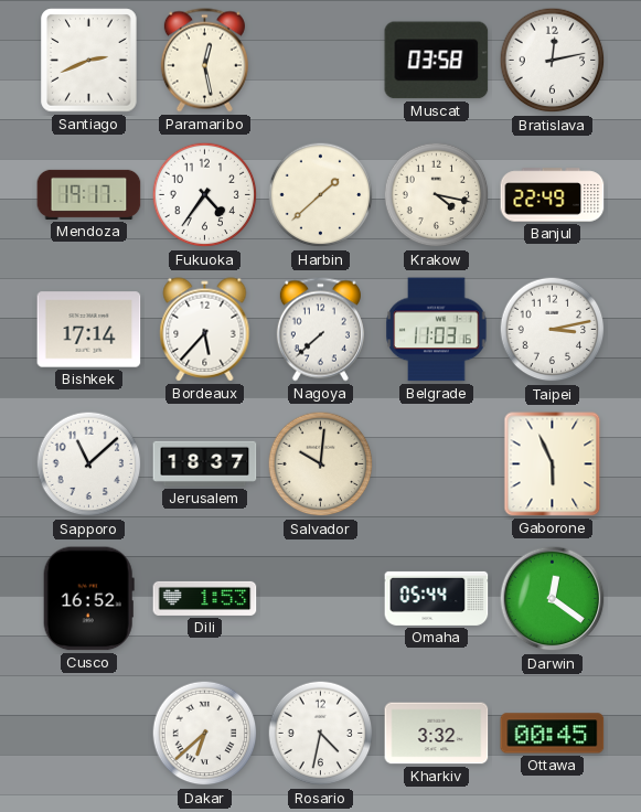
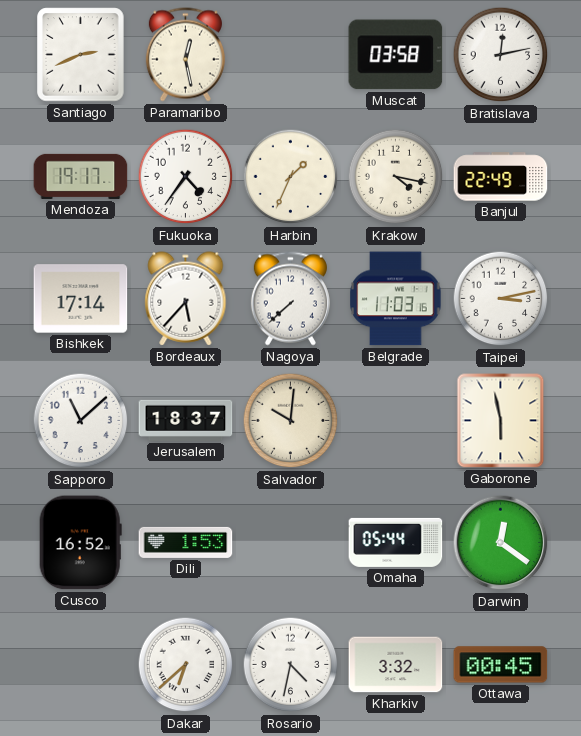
Harbin: 1:38 -> 1:34
Gaborone: 5:56 -> 5:58
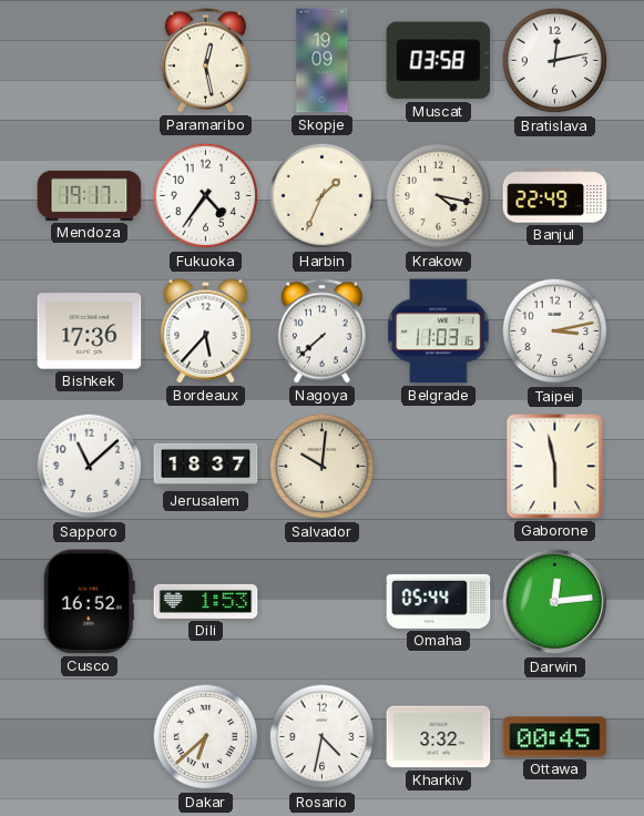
Santiago: 2:41 -> none
Skopje: none -> 19:09
Bishkek: 17:14 -> 17:36
Darwin: 12:21 -> 12:14
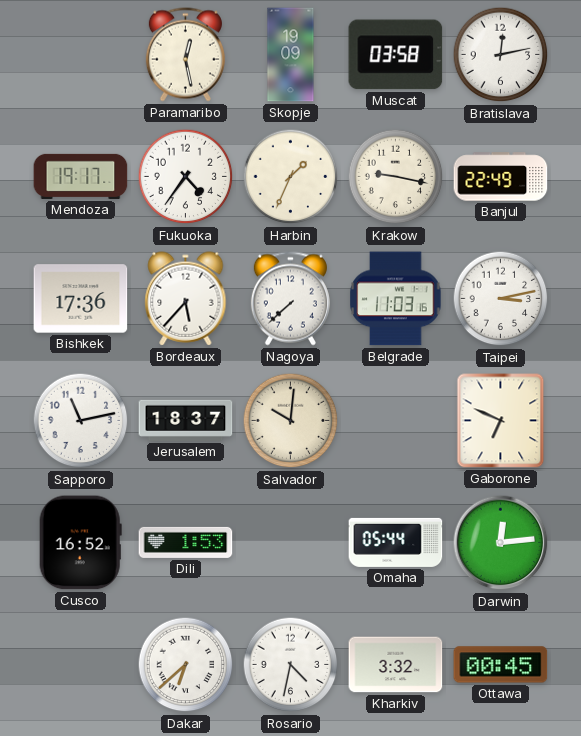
Krakow: 4:17 -> 9:17
Sapporo: 11:08 -> 11:13
Gaborone: 5:58 -> 6:49
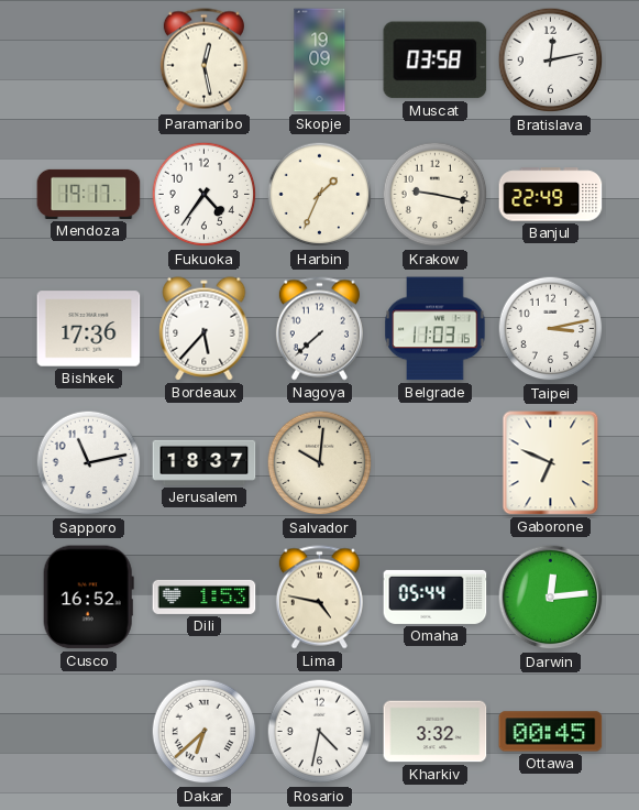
Lima: none -> 4:47
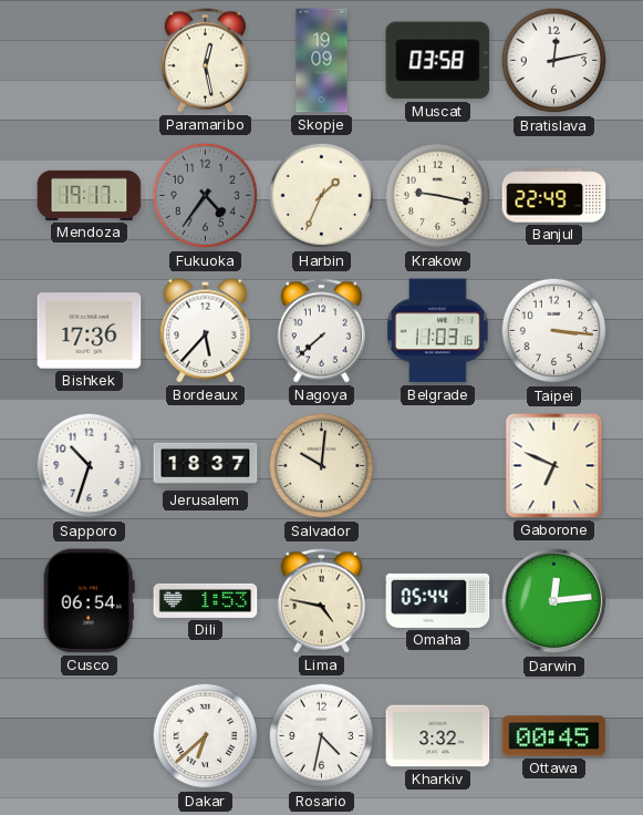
Fukuoka dial: white -> grey
Taipei: 3:13 -> 3:16
Sapporo: 11:13 -> 10:33
Cusco: 16:52 -> 06:54
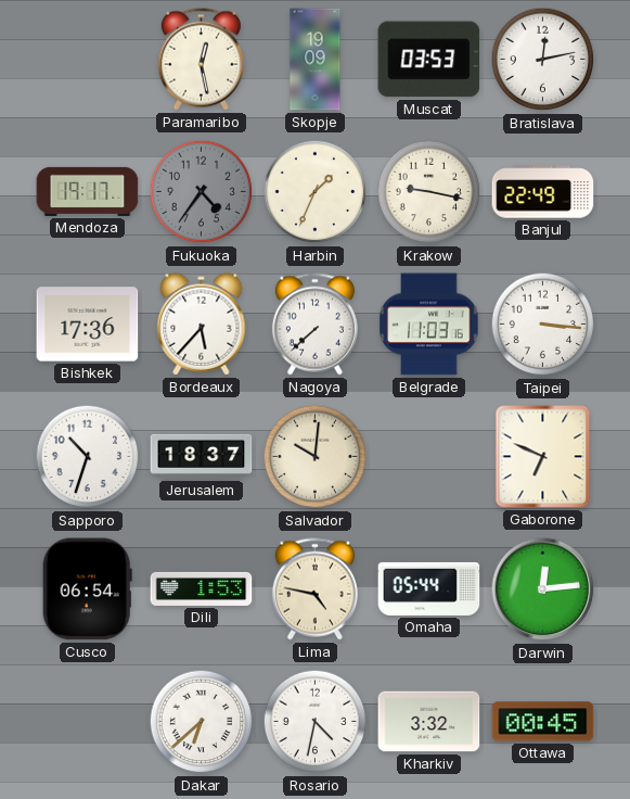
Muscat: 03:58 -> 03:53
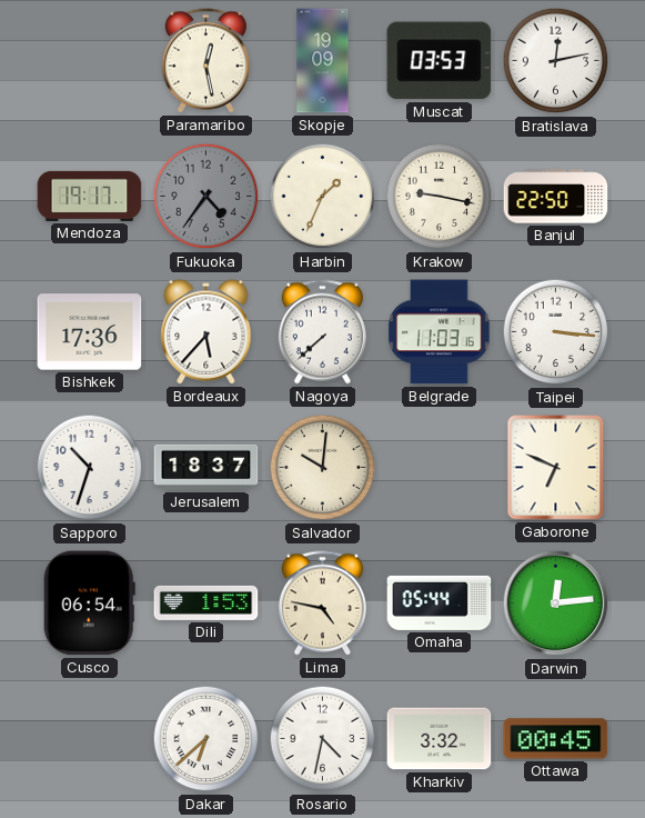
Banjul: 22:49 -> 22:50
